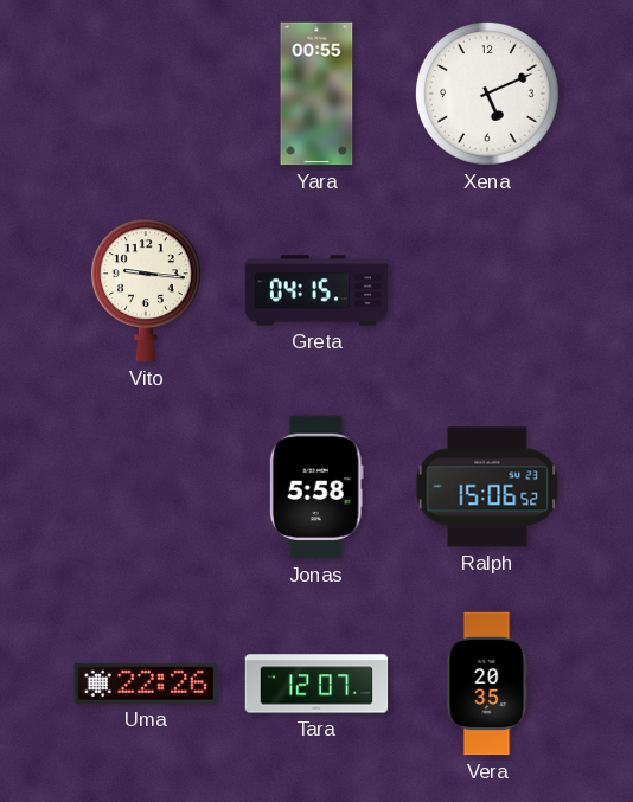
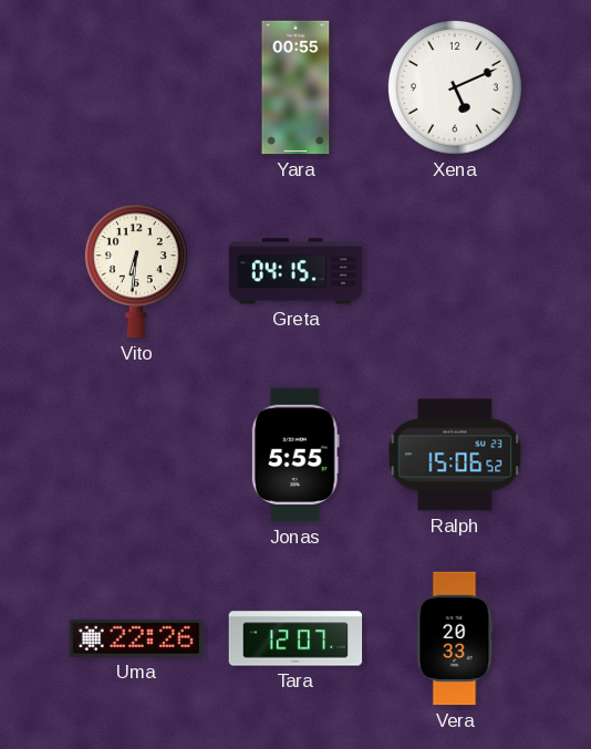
Vito: 9:16 -> 6:31
Jonas: 5:58 -> 5:55
Vera: 20:35 -> 20:33
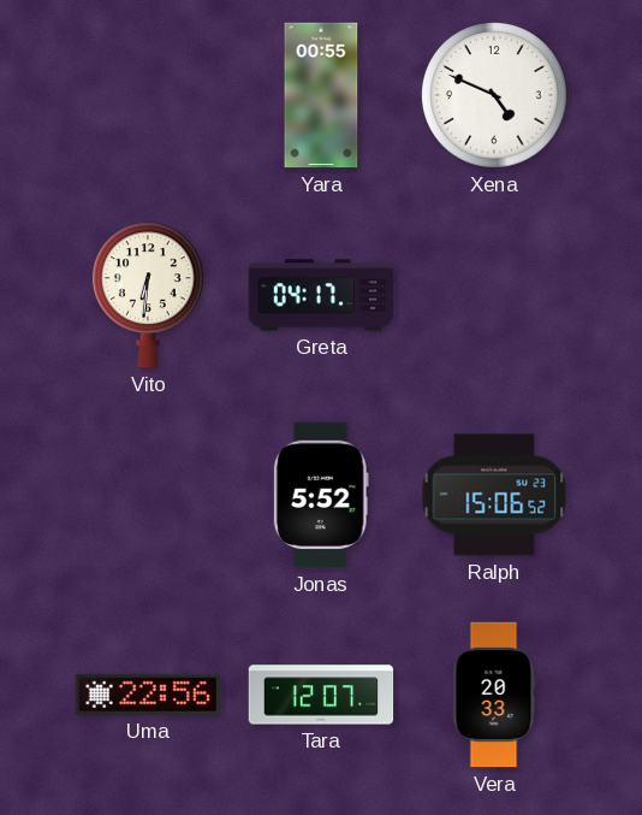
Xena: 5:11 -> 4:49
Greta: 04:15 -> 04:17
Jonas: 5:55 -> 5:52
Uma: 22:26 -> 22:56
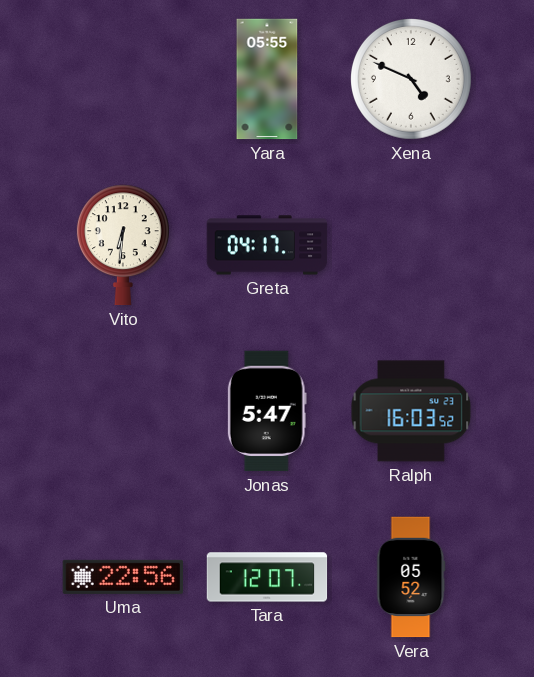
Yara: 00:55 -> 05:55
Jonas: 5:52 -> 5:47
Ralph: 15:06 -> 16:03
Vera: 20:33 -> 05:52
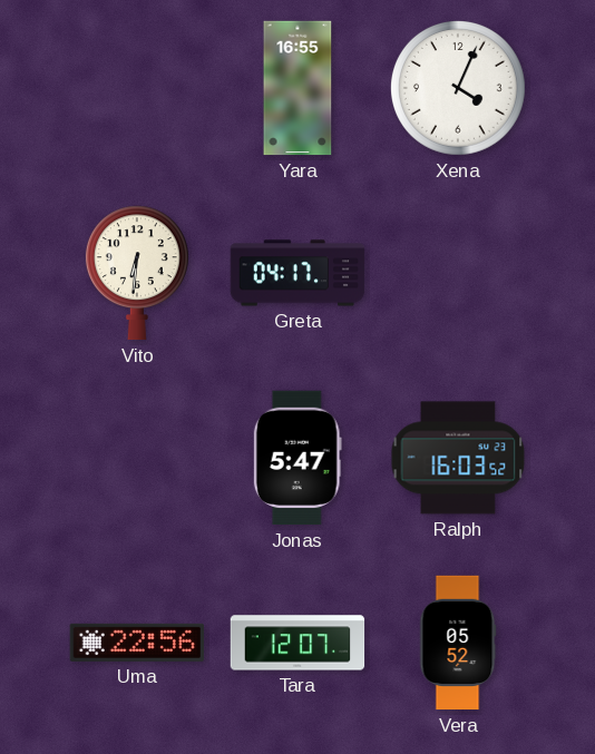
Yara: 05:55 -> 16:55
Xena: 4:49 -> 4:04
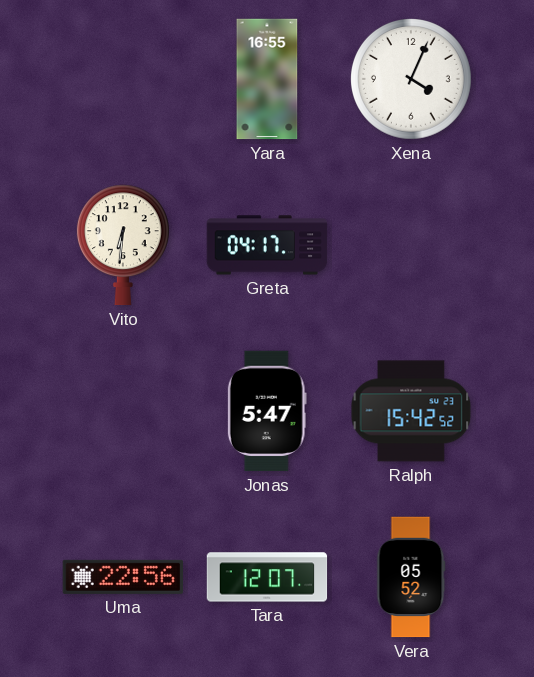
Ralph: 16:03 -> 15:42
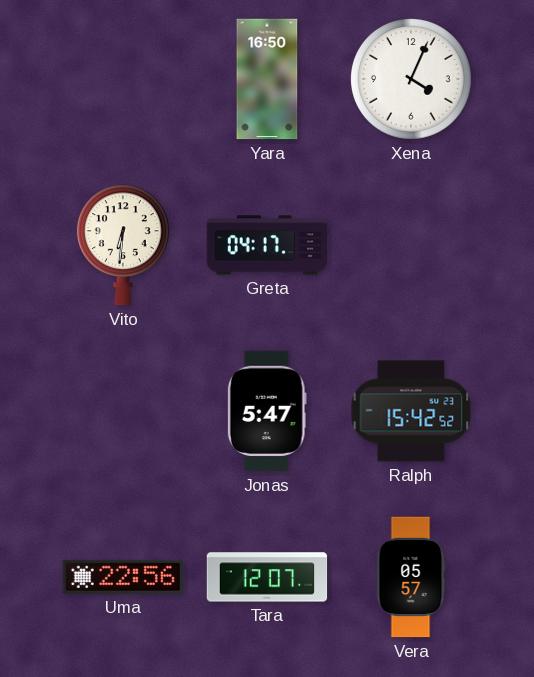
Yara: 16:55 -> 16:50
Vera: 05:52 -> 05:57
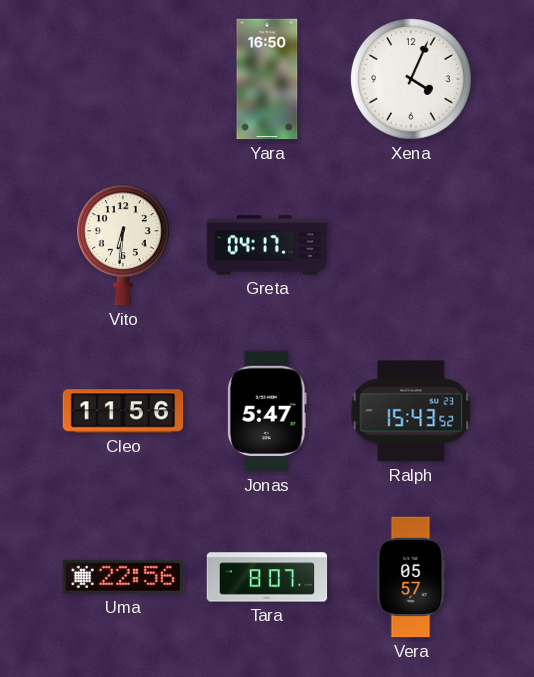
Cleo: none -> 11:56
Ralph: 15:42 -> 15:43
Tara: 12:07 -> 8:07
